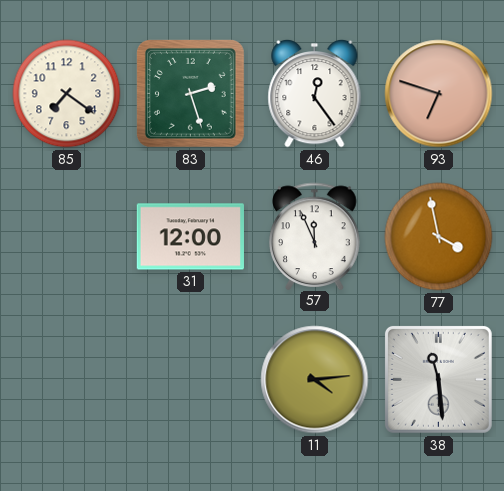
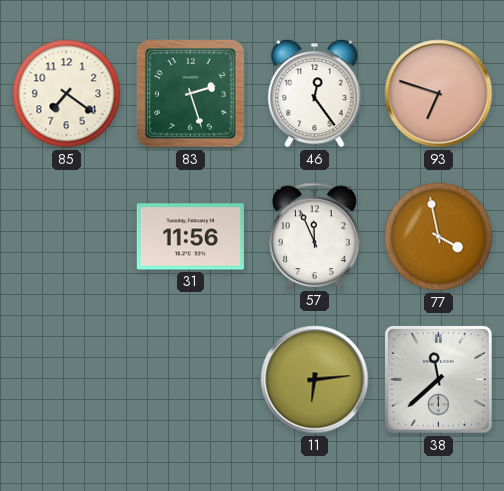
31: 12:00 -> 11:56
11: 4:14 -> 6:14
38: 11:29 -> 11:38
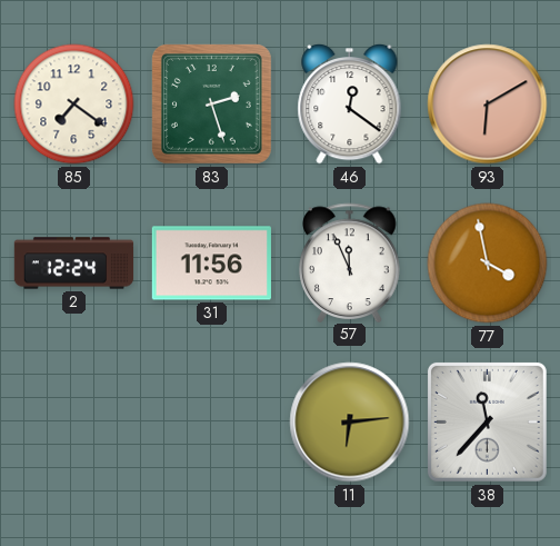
46: 12:24 -> 12:21
93: 6:48 -> 6:10
2: none -> 12:24
38: 11:38 -> 11:37
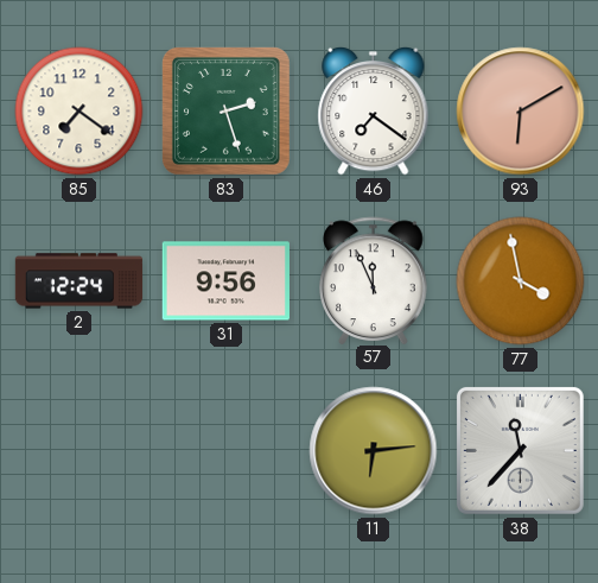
46: 12:21 -> 7:21
31: 11:56 -> 9:56
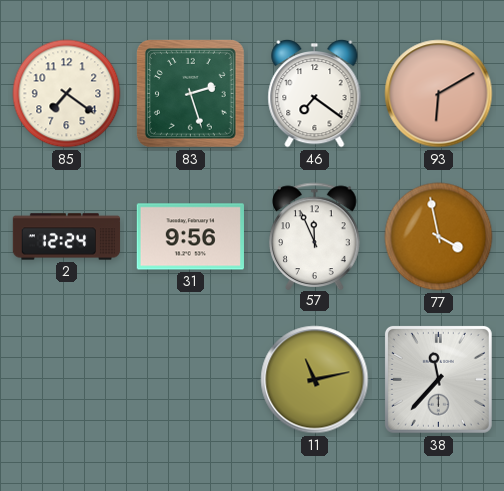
11: 6:14 -> 11:13
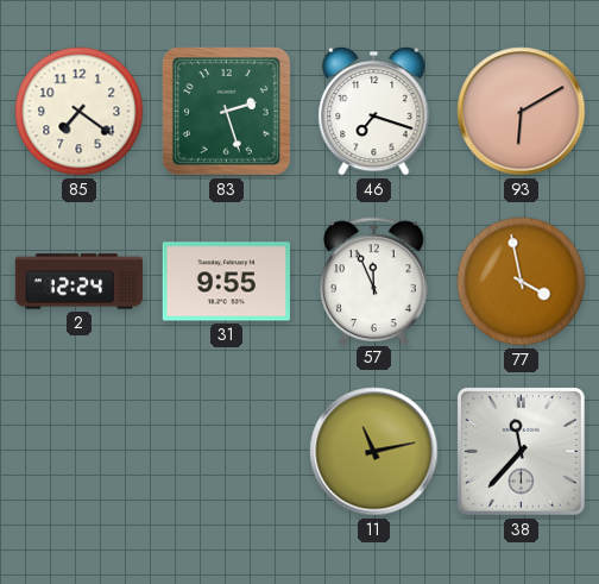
46: 7:21 -> 7:18
31: 9:56 -> 9:55
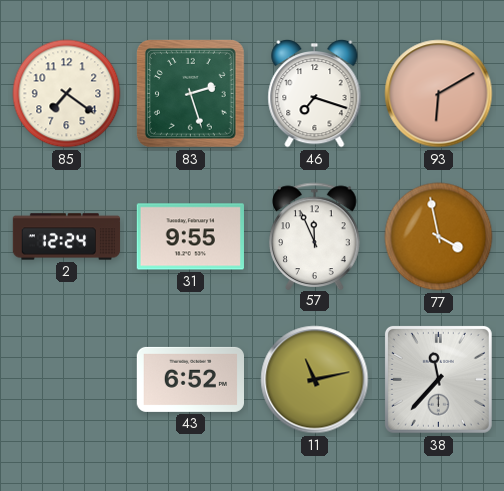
43: none -> 6:52
